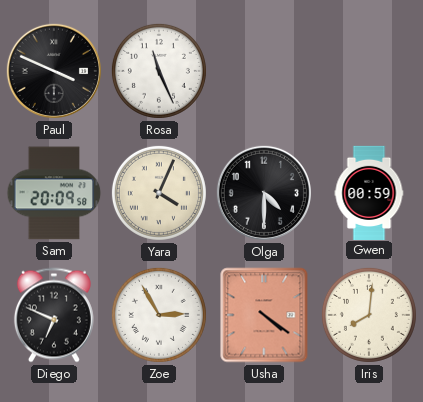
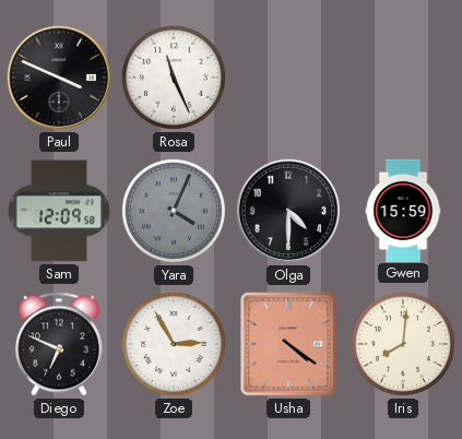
Sam: 20:09 -> 12:09
Yara dial: cream -> grey
Gwen: 00:59 -> 15:59
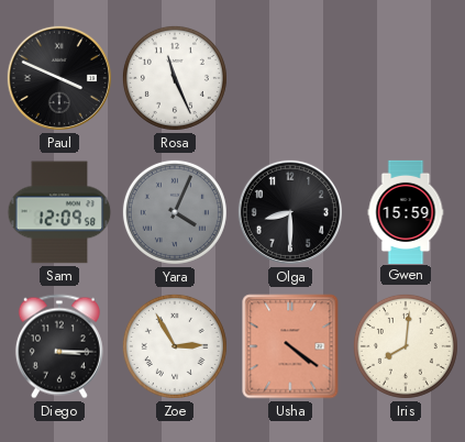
Olga: 4:30 -> 8:30
Diego: 6:49 -> 3:15
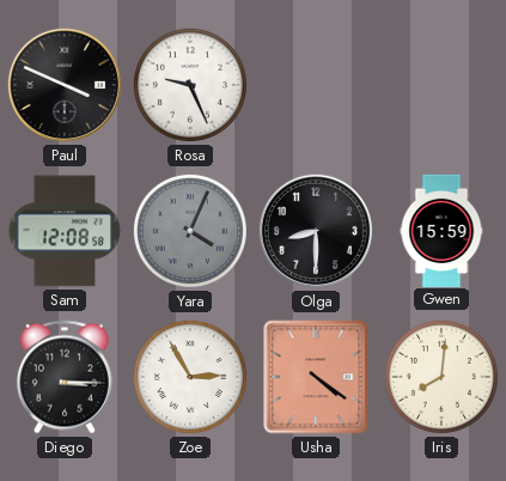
Rosa: 11:26 -> 9:26
Sam: 12:09 -> 12:08
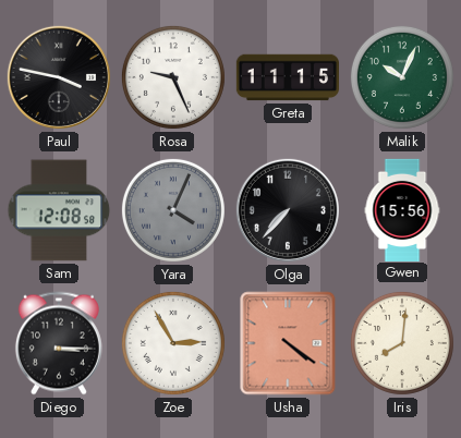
Paul: 3:49 -> 3:47
Greta: none -> 11:15
Malik: none -> 10:04
Olga: 8:30 -> 7:37
Gwen: 15:59 -> 15:56
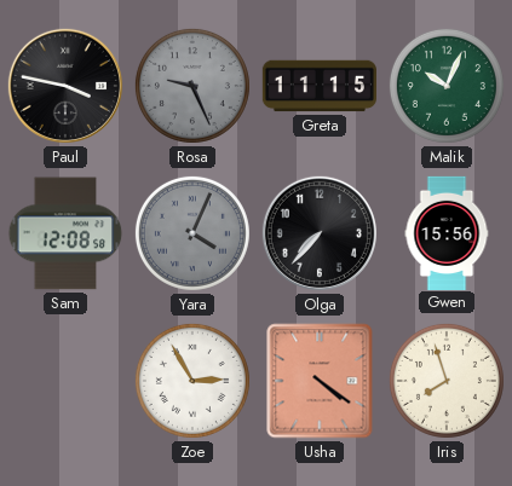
Rosa dial: white -> grey
Diego: 3:15 -> none
Iris: 8:01 -> 7:57
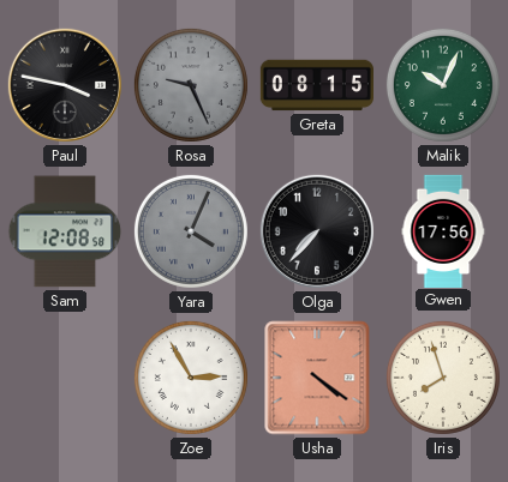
Greta: 11:15 -> 08:15
Gwen: 15:56 -> 17:56
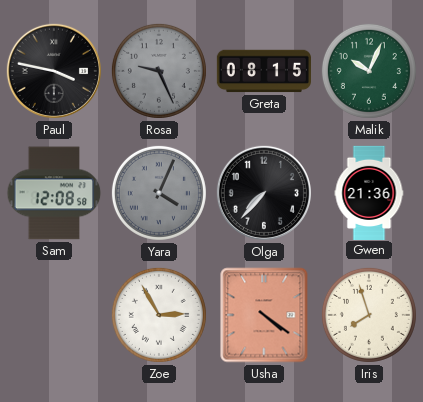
Gwen: 17:56 -> 21:36
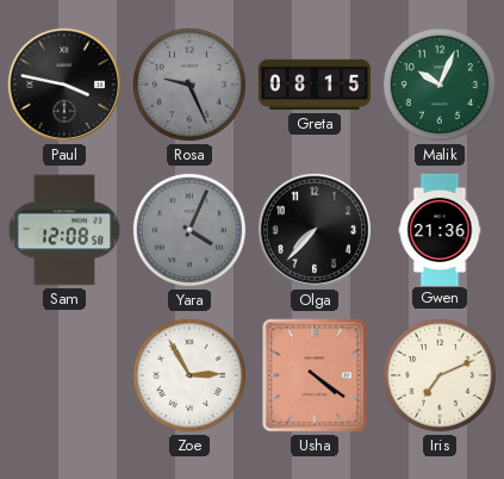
Iris: 7:57 -> 7:11
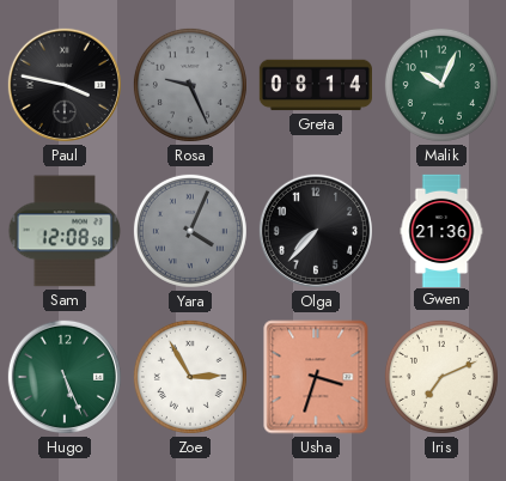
Greta: 08:15 -> 08:14
Hugo: none -> 5:26
Usha: 4:21 -> 3:33
